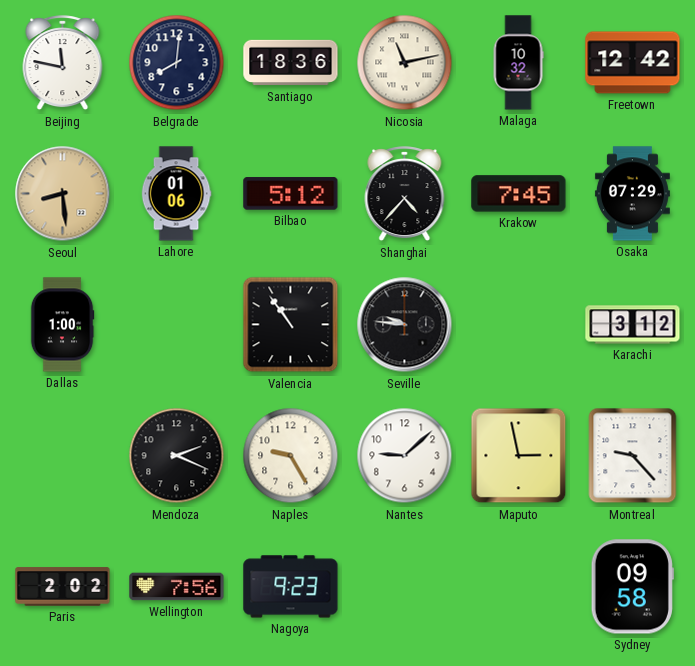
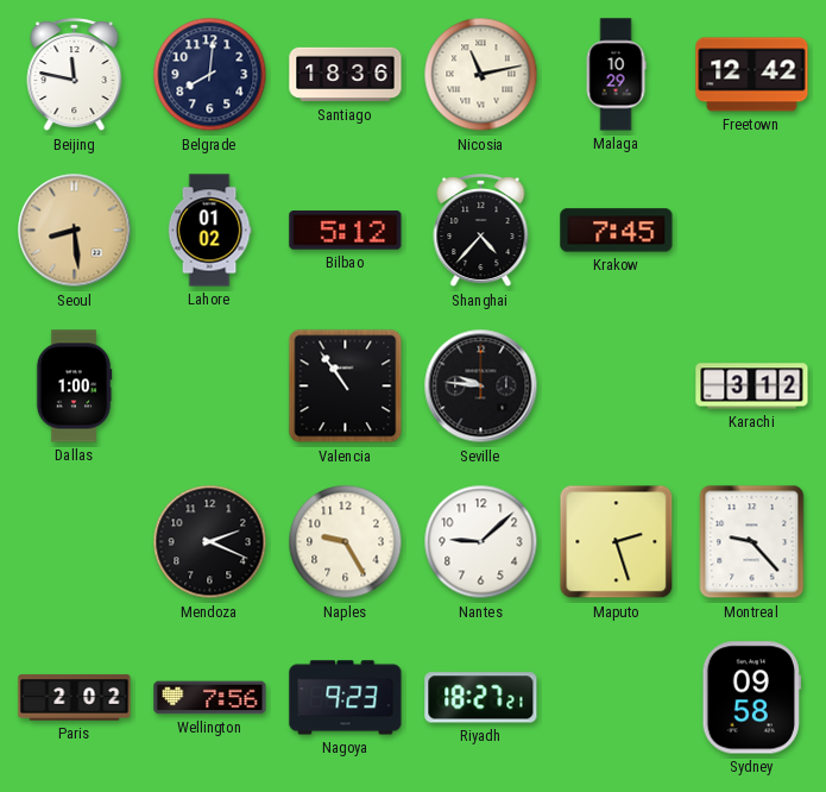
Malaga: 10:32 -> 10:29
Lahore: 01:06 -> 01:02
Osaka: 07:29 -> none
Maputo: 2:58 -> 2:27
Riyadh: none -> 18:27
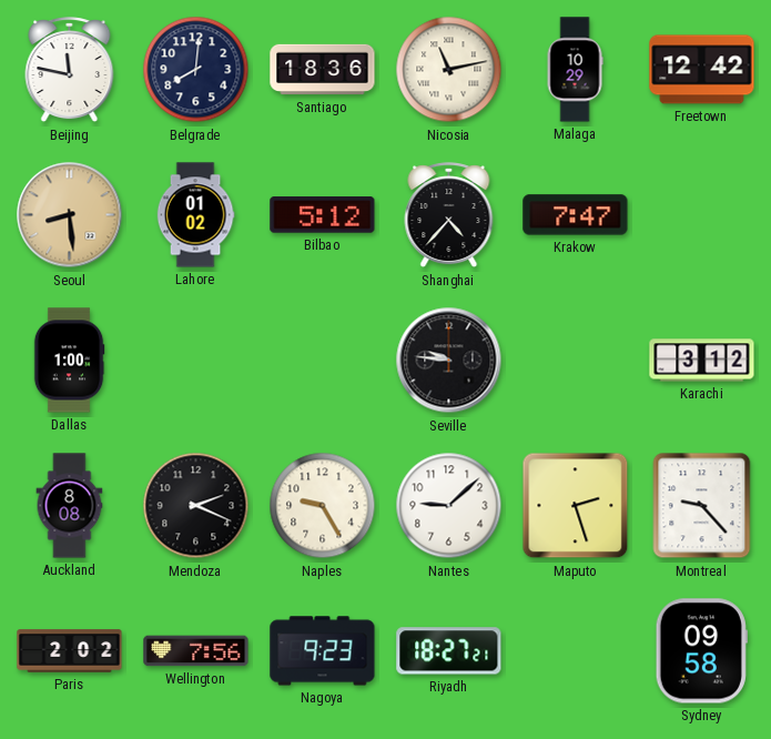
Krakow: 7:45 -> 7:47
Valencia: 10:54 -> none
Auckland: none -> 8:08
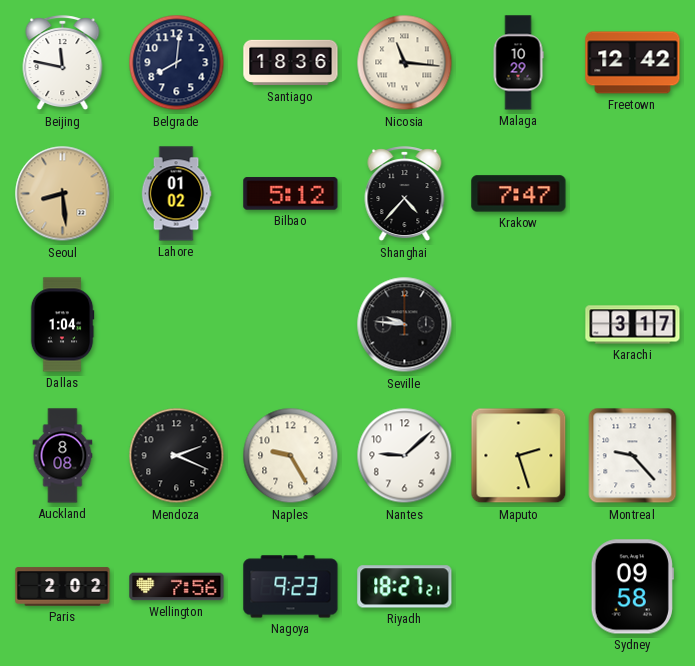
Nicosia: 11:13 -> 11:16
Dallas: 1:00 -> 1:04
Karachi: 3:12 -> 3:17
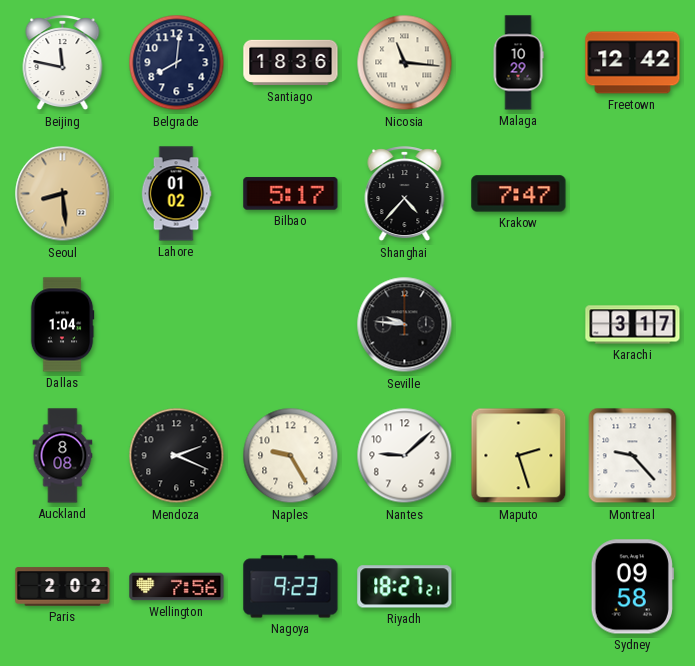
Bilbao: 5:12 -> 5:17
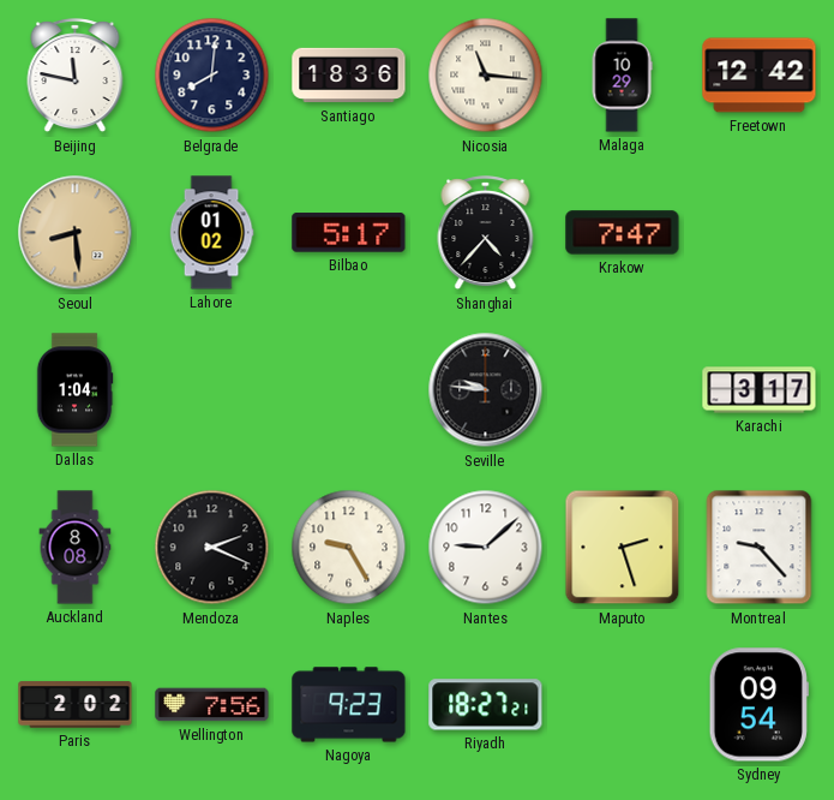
Sydney: 09:58 -> 09:54
